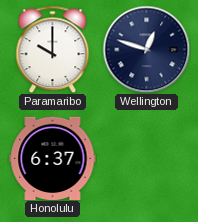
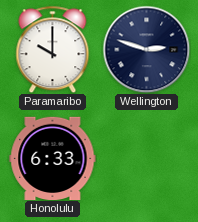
Wellington: 12:48 -> 2:48
Honolulu: 6:37 -> 6:33
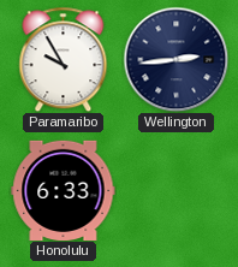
Paramaribo: 10:00 -> 9:55
Wellington: 2:48 -> 2:44
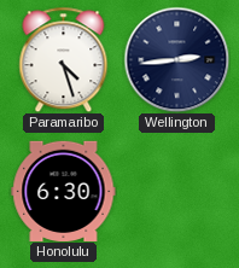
Paramaribo: 9:55 -> 4:27
Honolulu: 6:33 -> 6:30
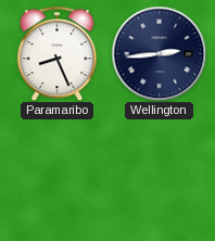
Paramaribo: 4:27 -> 8:26
Honolulu: 6:30 -> none
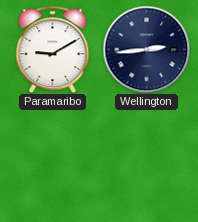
Paramaribo: 8:26 -> 9:10
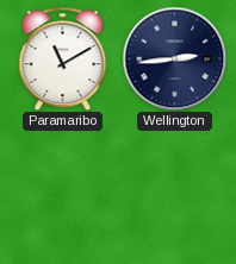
Paramaribo: 9:10 -> 11:10
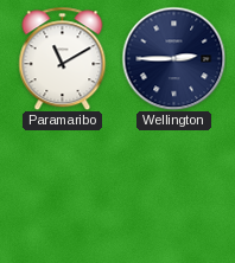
Wellington: 2:44 -> 2:45
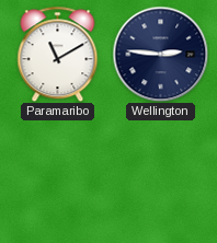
Wellington: 2:45 -> 2:46
